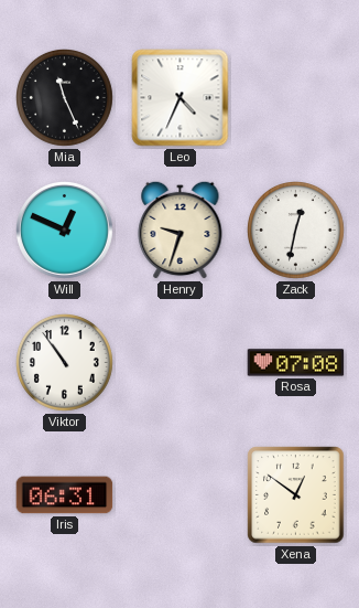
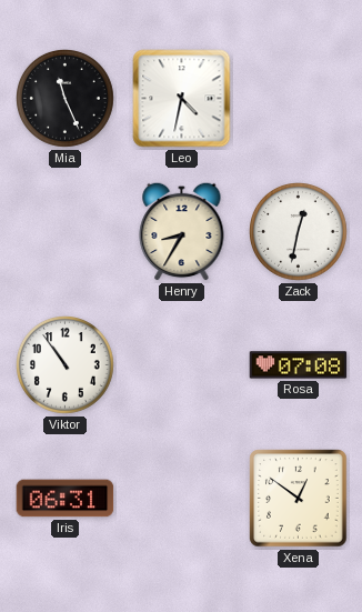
Leo: 4:34 -> 4:32
Will: 12:49 -> none
Henry: 9:33 -> 8:35
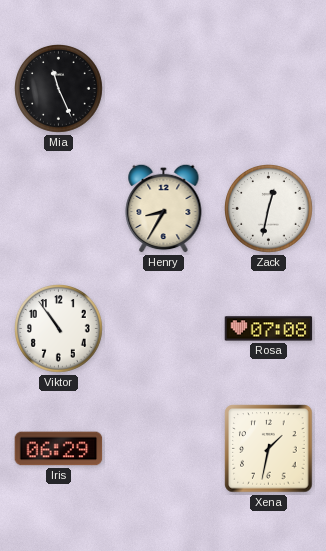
Leo: 4:32 -> none
Iris: 06:31 -> 06:29
Xena: 12:51 -> 1:32
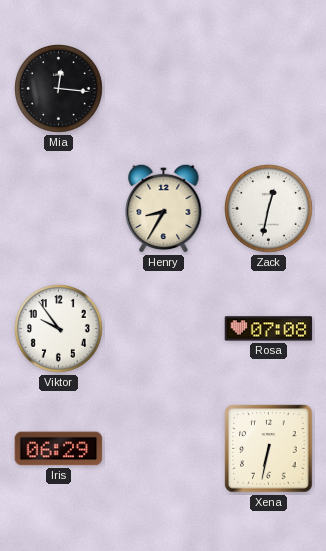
Mia: 11:26 -> 12:16
Viktor: 10:54 -> 9:54
Xena: 1:32 -> 6:32
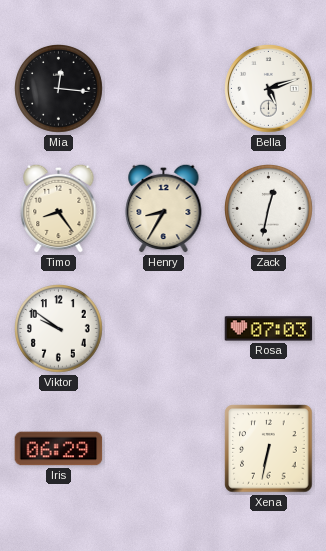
Bella: none -> 5:12
Timo: none -> 8:24
Viktor: 9:54 -> 9:51
Rosa: 07:08 -> 07:03
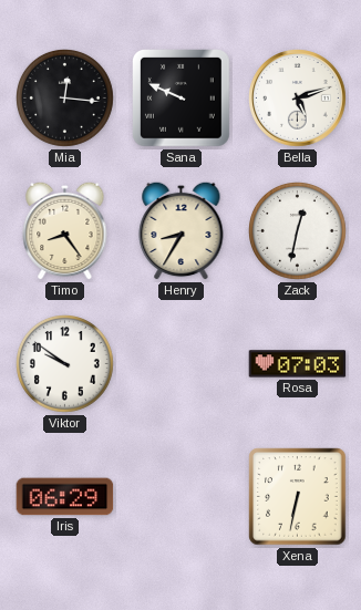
Sana: none -> 9:49
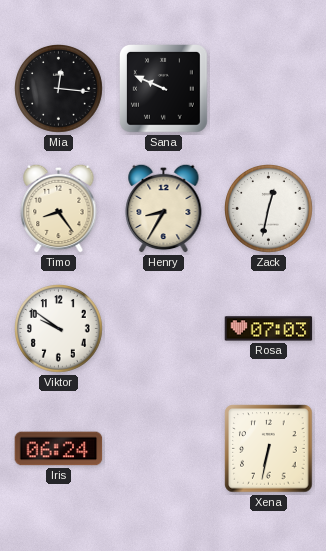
Bella: 5:12 -> none
Iris: 06:29 -> 06:24
